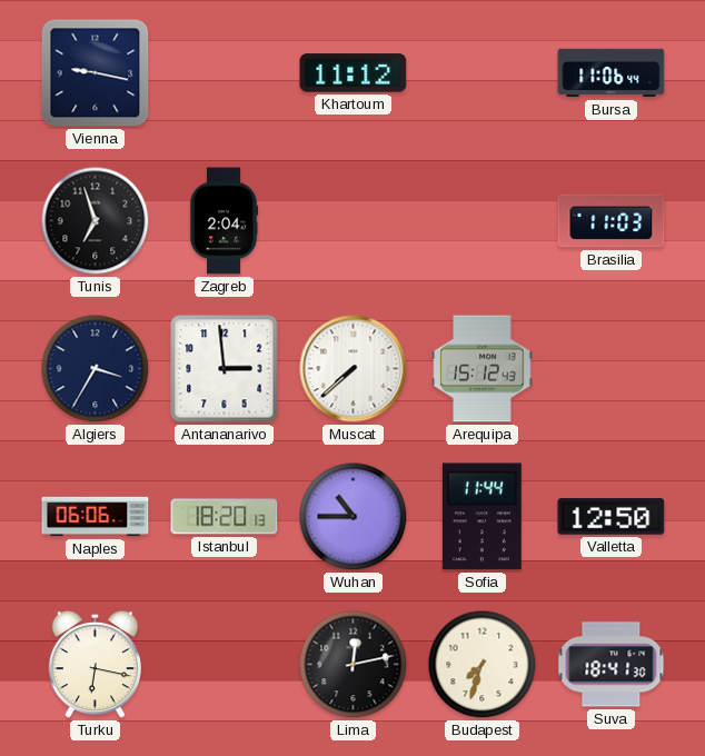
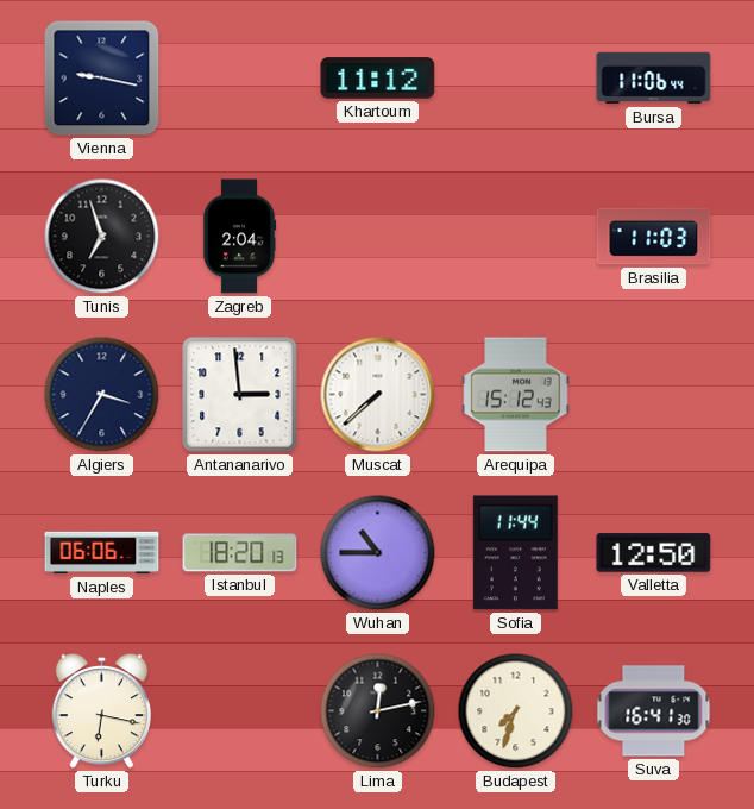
Suva: 18:41 -> 16:41
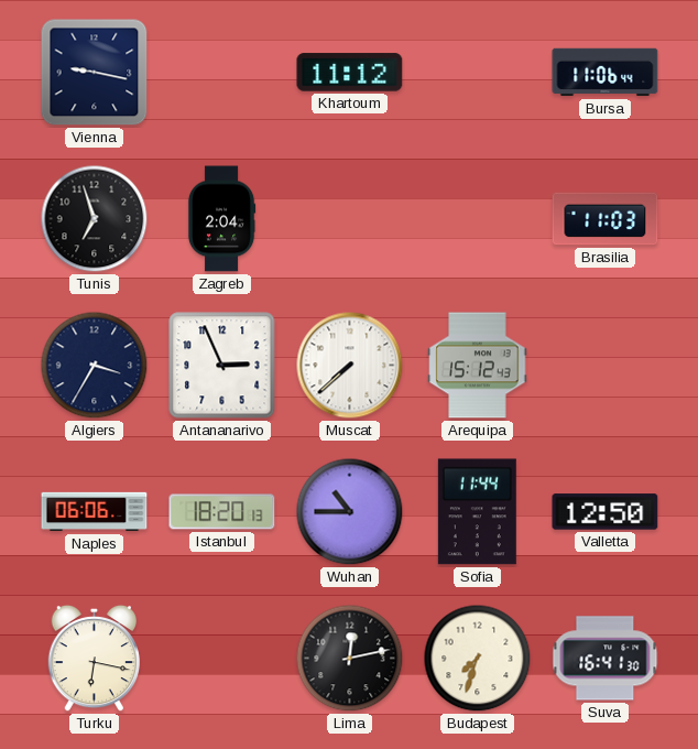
Antananarivo: 2:59 -> 2:56
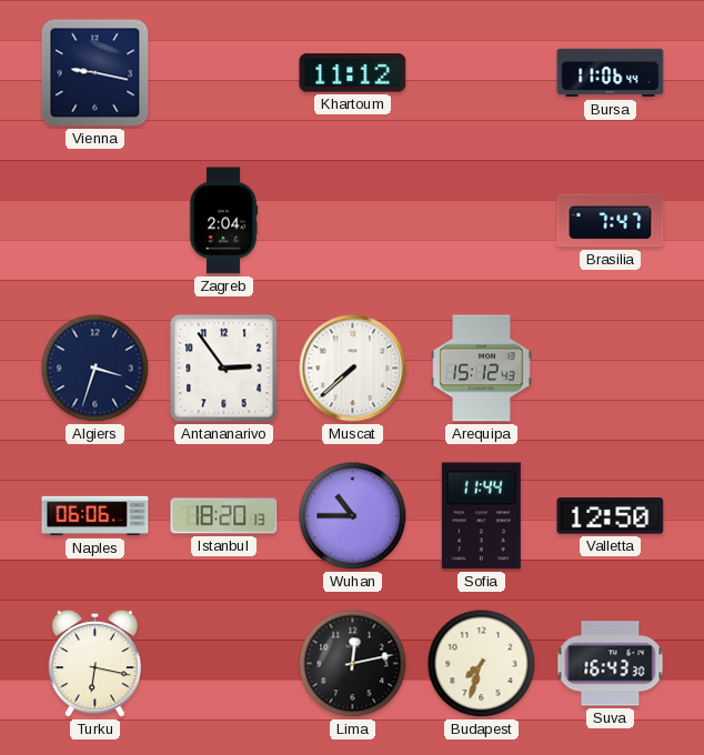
Tunis: 6:57 -> none
Brasilia: 11:03 -> 7:47
Algiers: 3:35 -> 3:33
Antananarivo: 2:56 -> 2:54
Suva: 16:41 -> 16:43
